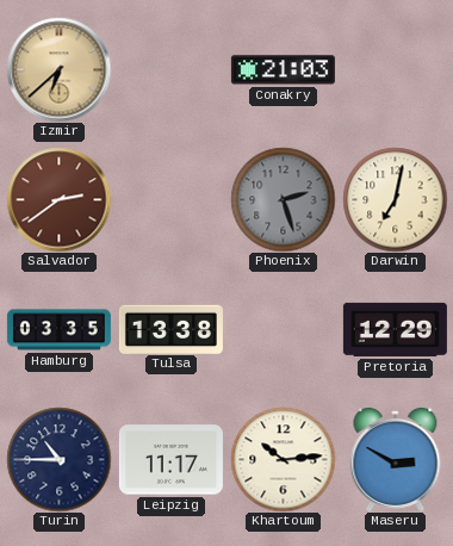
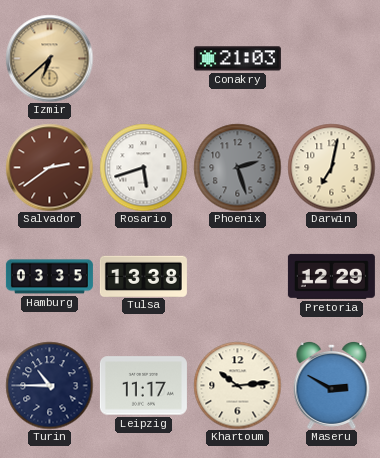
Rosario: none -> 5:42
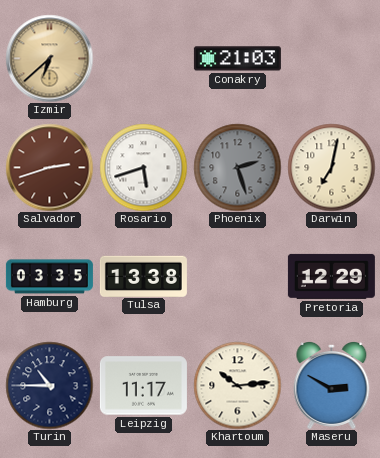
Salvador: 2:39 -> 2:42
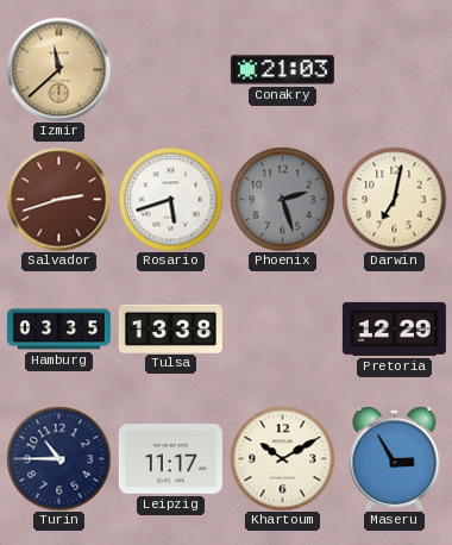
Izmir: 6:38 -> 11:38
Khartoum: 10:14 -> 10:10
Maseru: 2:50 -> 2:55
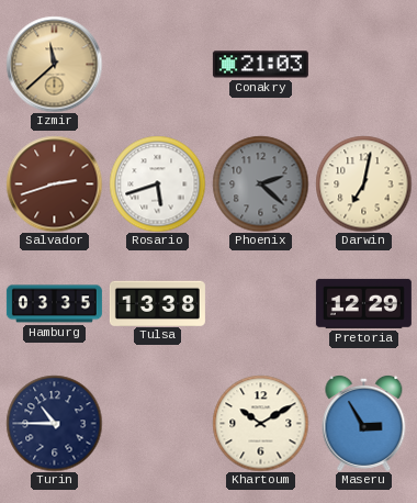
Phoenix: 2:27 -> 2:22
Leipzig: 11:17 -> none
